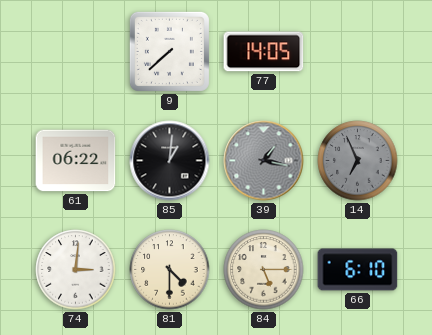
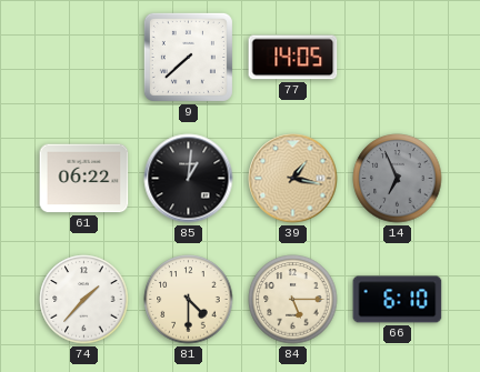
39 dial: grey -> champagne
74: 3:01 -> 1:37
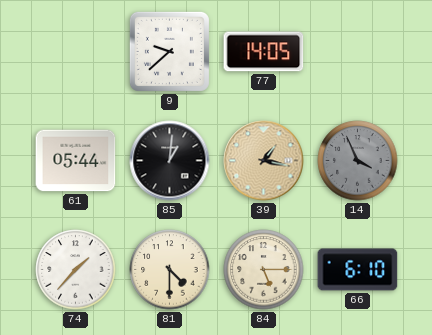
9: 7:38 -> 9:38
61: 06:22 -> 05:44
14: 6:56 -> 3:56
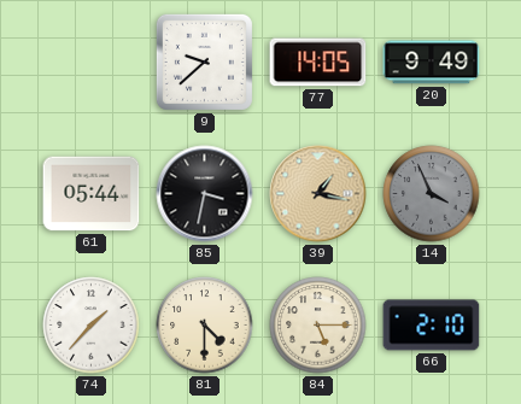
20: none -> 9:49
85: 1:01 -> 3:32
66: 6:10 -> 2:10
